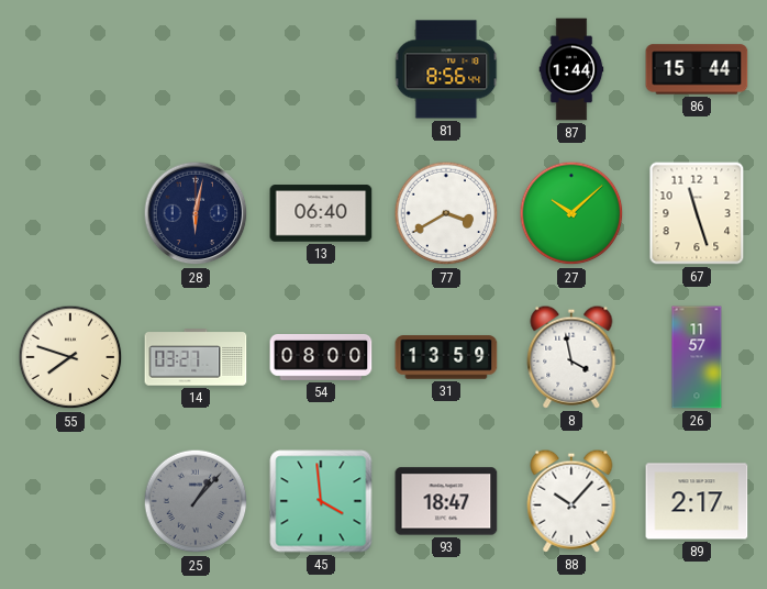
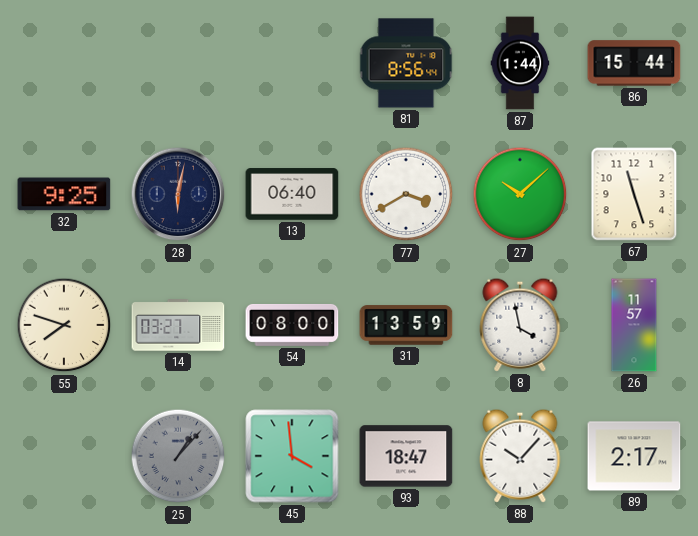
32: none -> 9:25
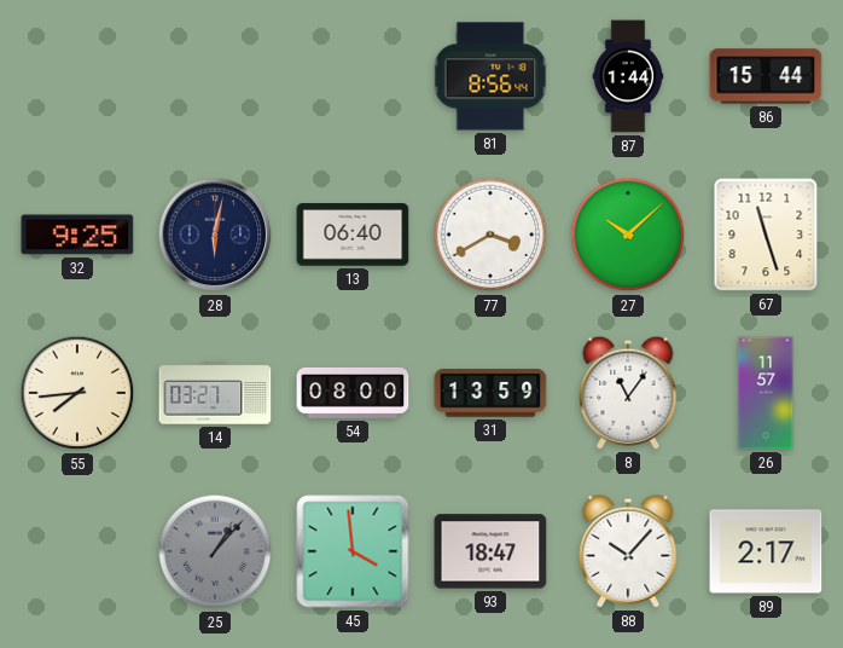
55: 7:48 -> 7:44
8: 3:58 -> 11:06
